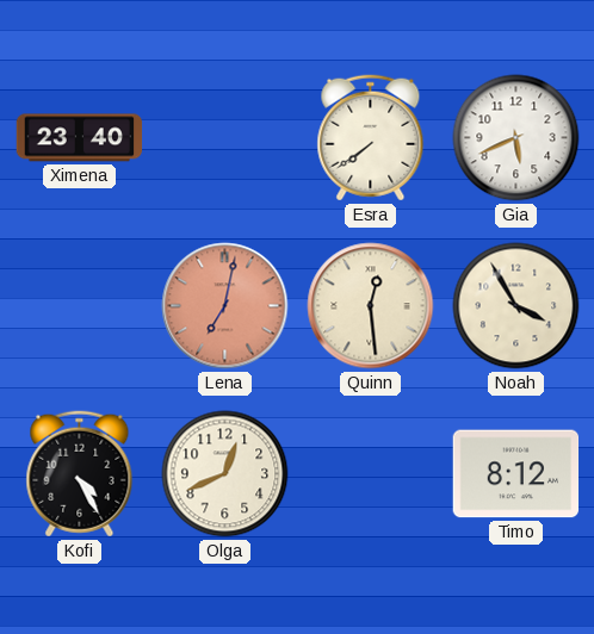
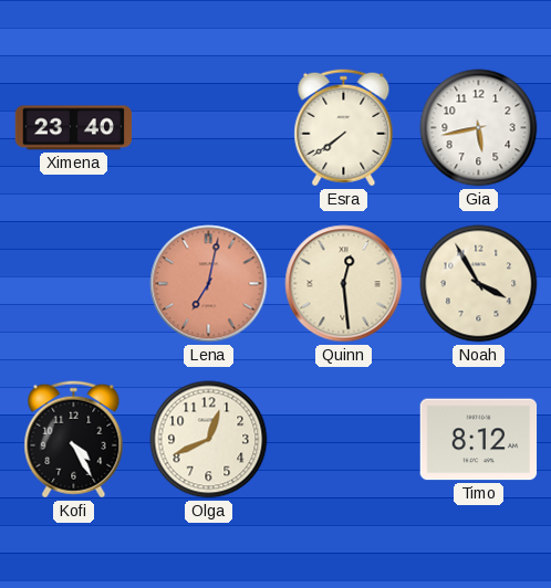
Gia: 5:41 -> 5:43
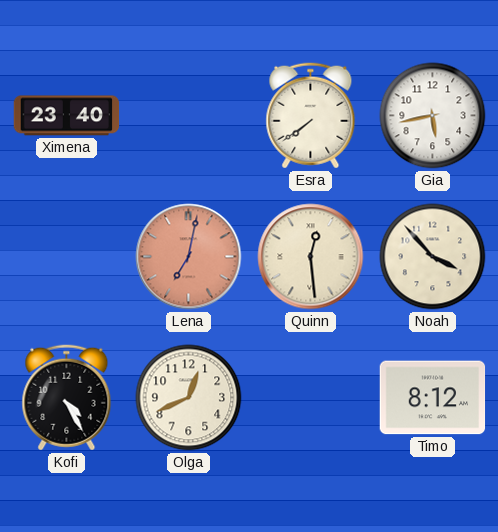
Noah: 3:55 -> 3:53
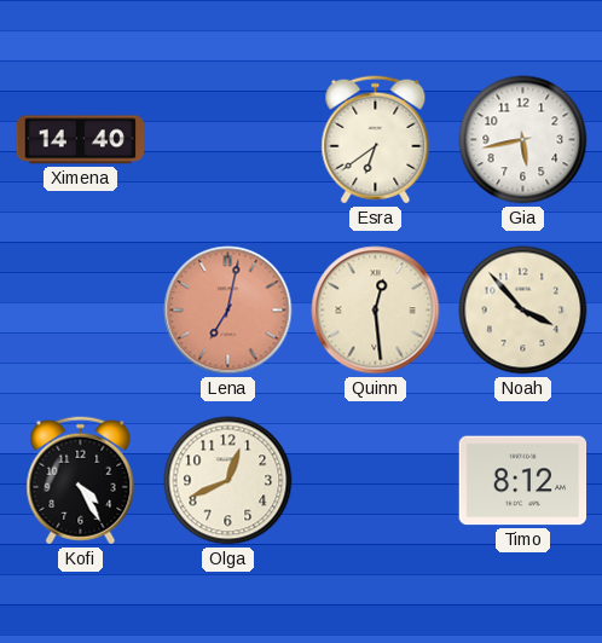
Ximena: 23:40 -> 14:40
Esra: 7:39 -> 6:39
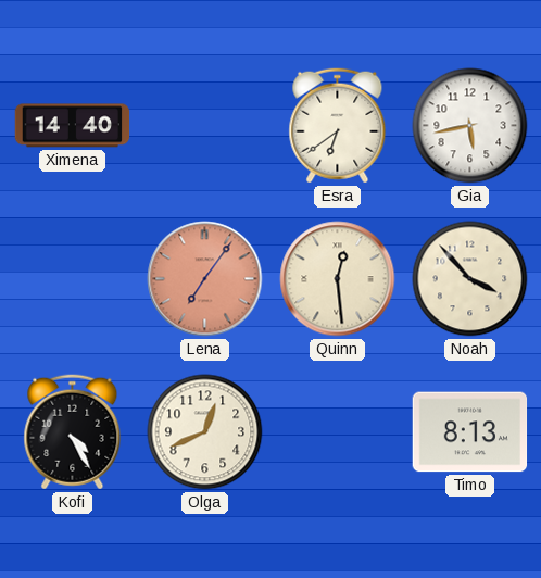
Lena: 7:02 -> 7:06
Timo: 8:12 -> 8:13
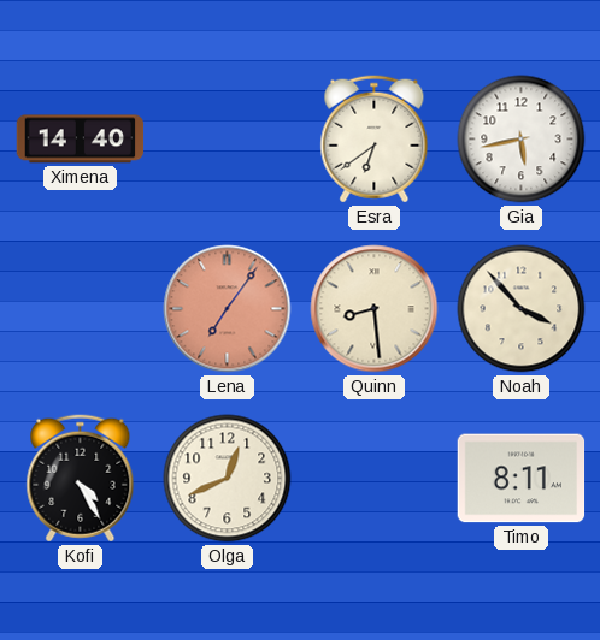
Quinn: 12:29 -> 8:29
Timo: 8:13 -> 8:11
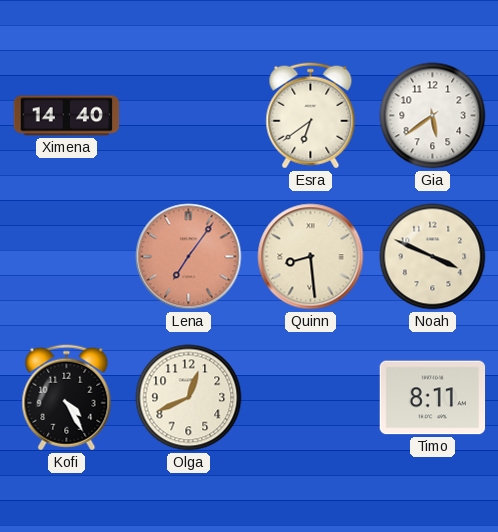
Gia: 5:43 -> 5:39
Noah: 3:53 -> 3:49
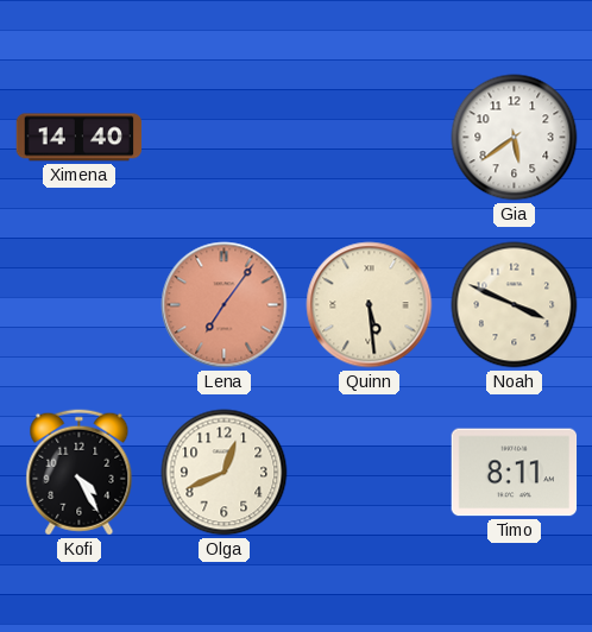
Esra: 6:39 -> none
Quinn: 8:29 -> 5:29
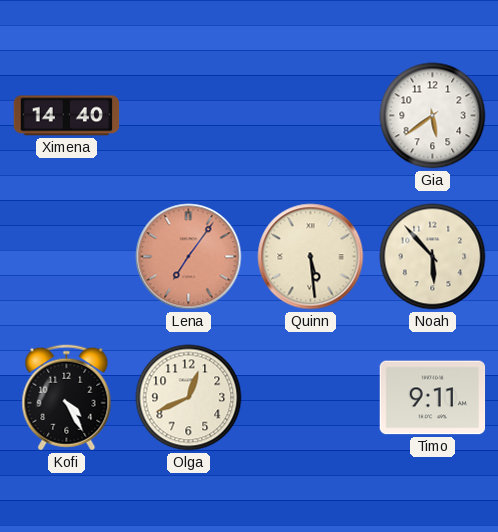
Noah: 3:49 -> 5:53
Timo: 8:11 -> 9:11
